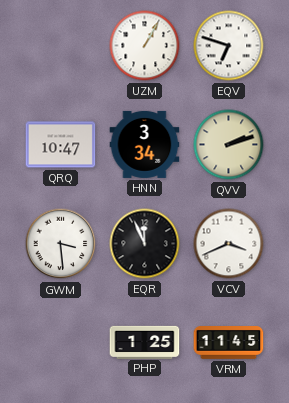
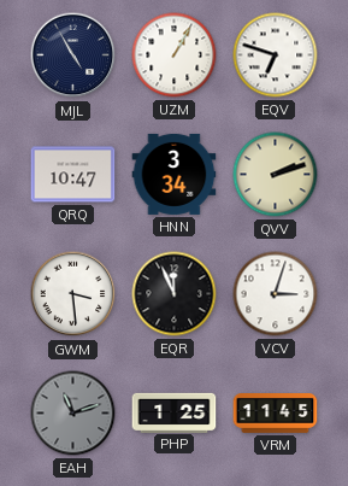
MJL: none -> 4:55
VCV: 3:41 -> 3:03
EAH: none -> 11:12
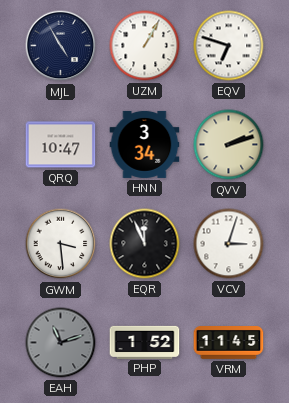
PHP: 1:25 -> 1:52
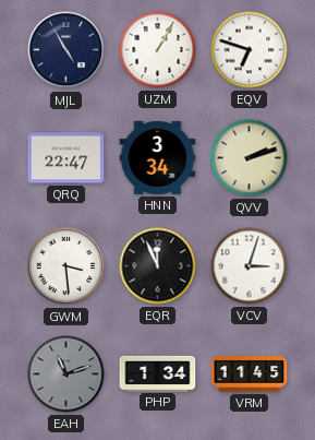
QRQ: 10:47 -> 22:47
PHP: 1:52 -> 1:34
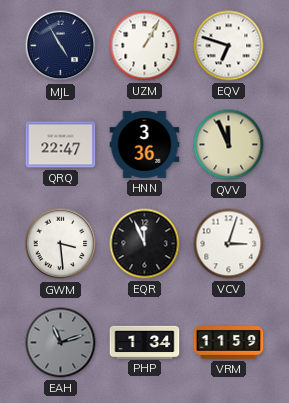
HNN: 3:34 -> 3:36
QVV: 2:12 -> 11:56
VRM: 11:45 -> 11:59
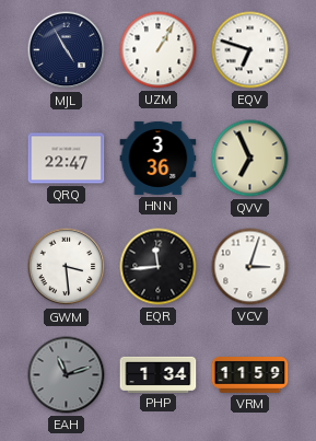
QVV: 11:56 -> 6:56
EQR: 11:56 -> 11:44
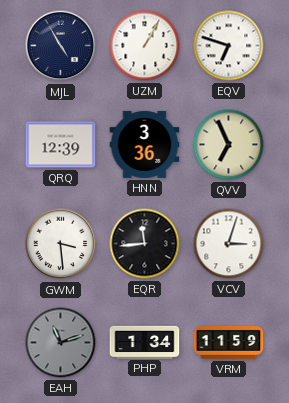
QRQ: 22:47 -> 12:39
